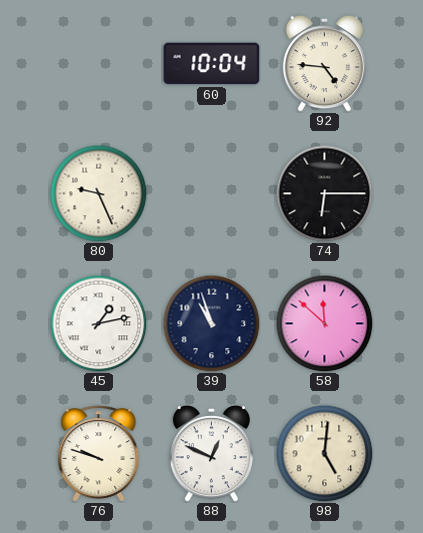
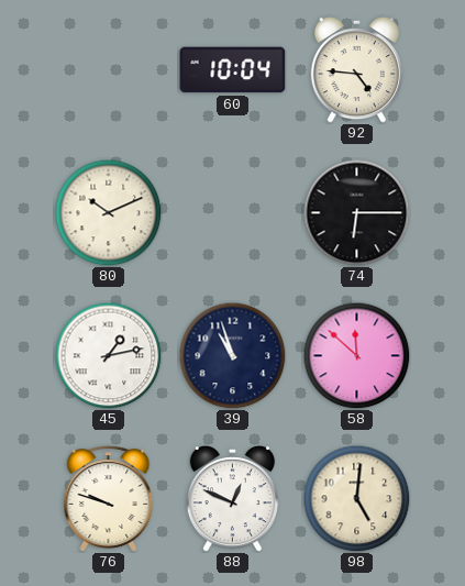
80: 9:26 -> 10:11
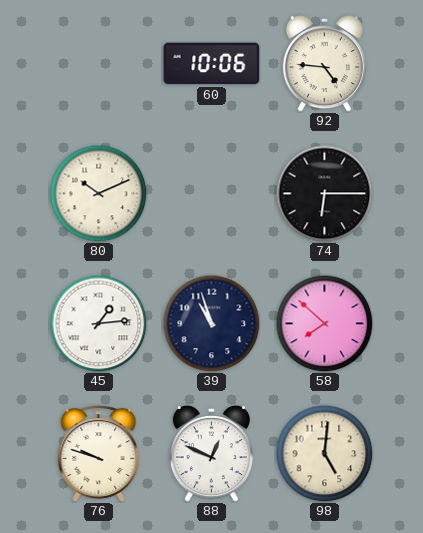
60: 10:04 -> 10:06
45: 1:13 -> 1:14
58: 11:52 -> 7:52
